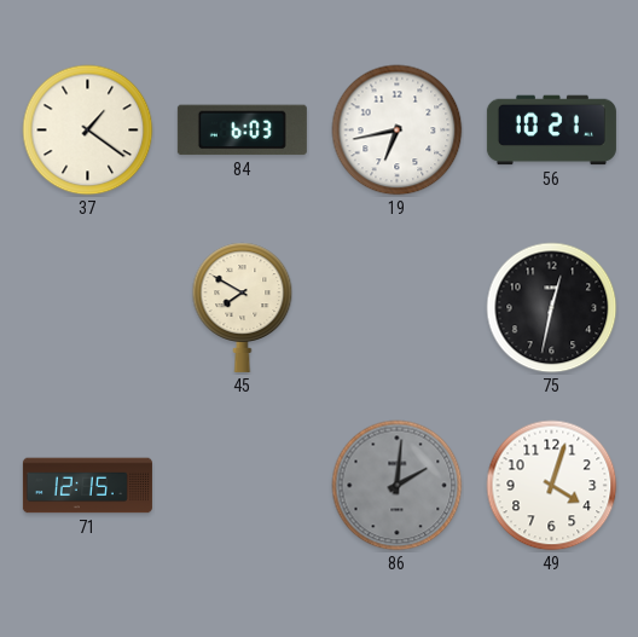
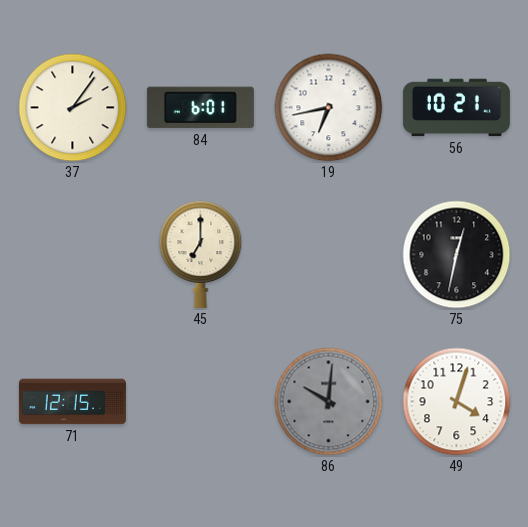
37: 1:21 -> 2:06
84: 6:03 -> 6:01
45: 7:50 -> 7:00
86: 2:01 -> 10:01
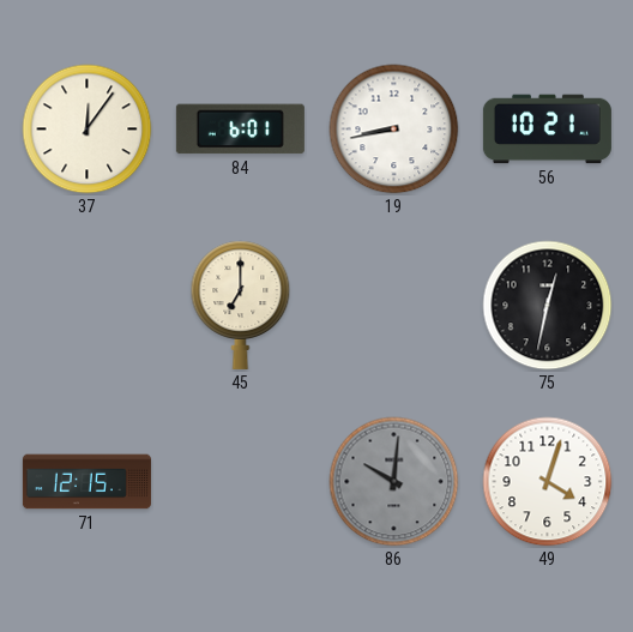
37: 2:06 -> 12:06
19: 6:43 -> 8:43
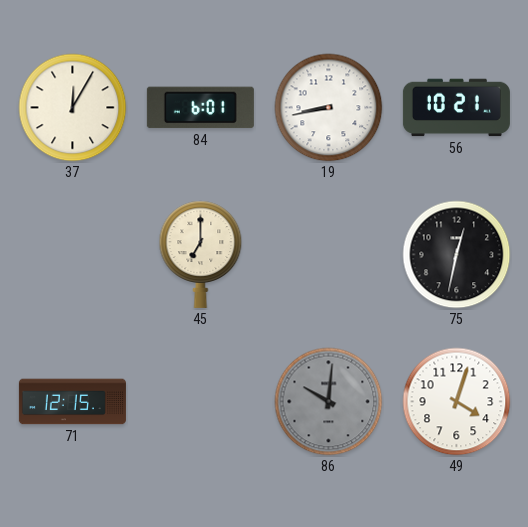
37: 12:06 -> 12:05
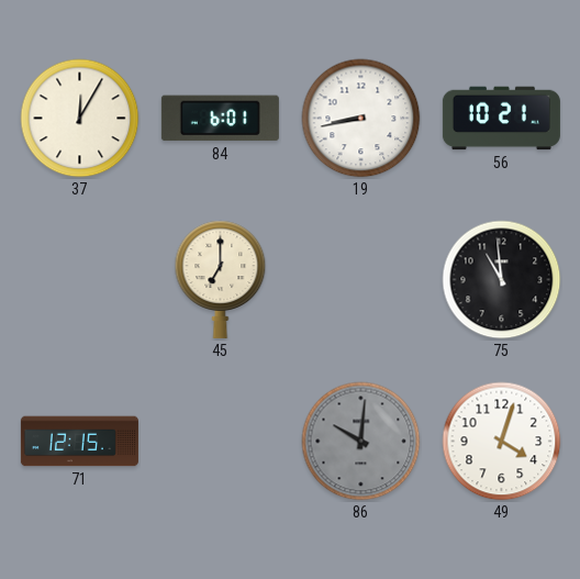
75: 12:32 -> 10:59
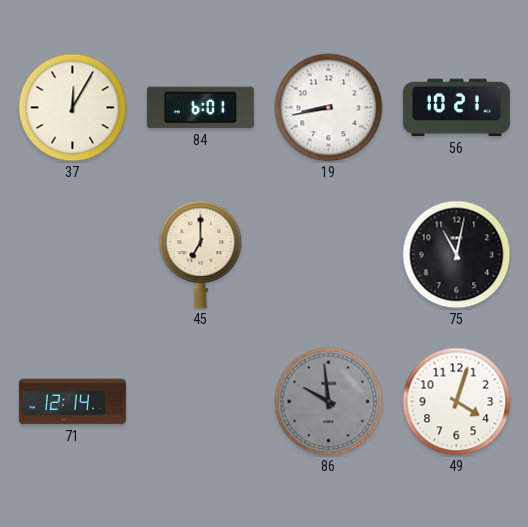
75: 10:59 -> 11:02
71: 12:15 -> 12:14
86: 10:01 -> 9:59
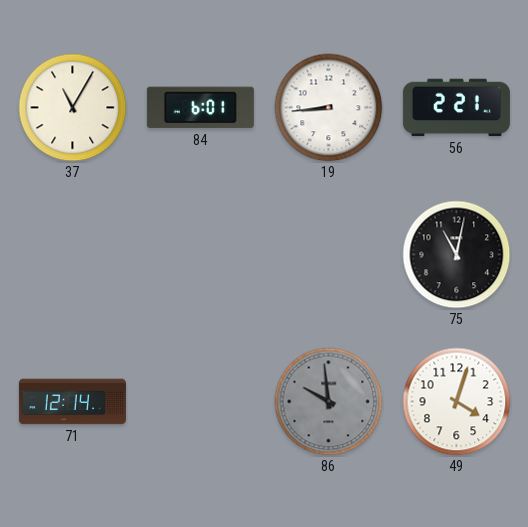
37: 12:05 -> 11:05
19: 8:43 -> 8:44
56: 10:21 -> 2:21
45: 7:00 -> none
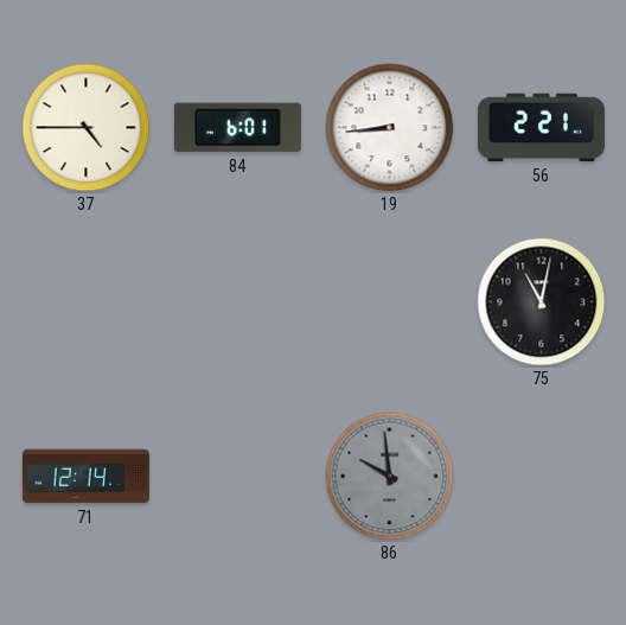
37: 11:05 -> 4:45
49: 4:03 -> none
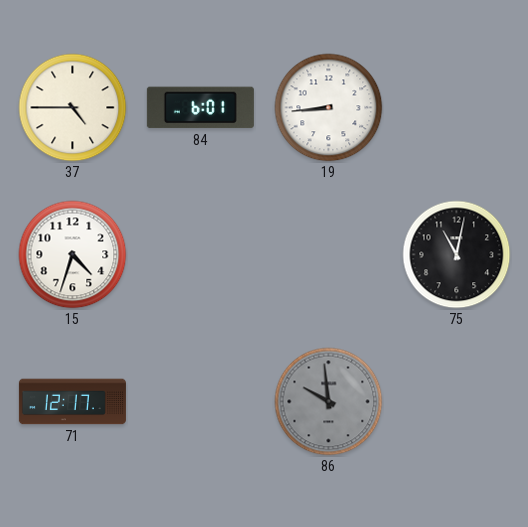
56: 2:21 -> none
15: none -> 4:33
71: 12:14 -> 12:17
